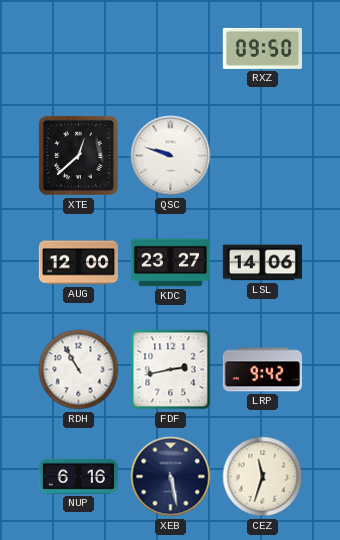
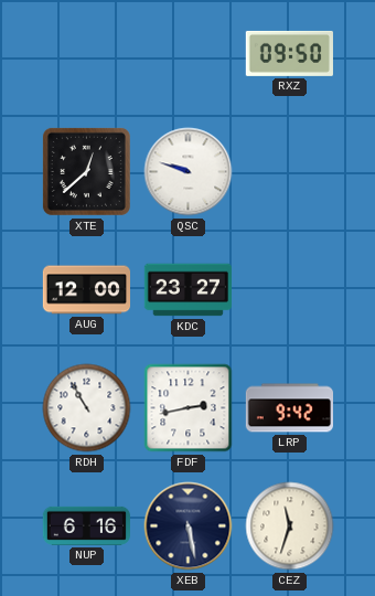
LSL: 14:06 -> none
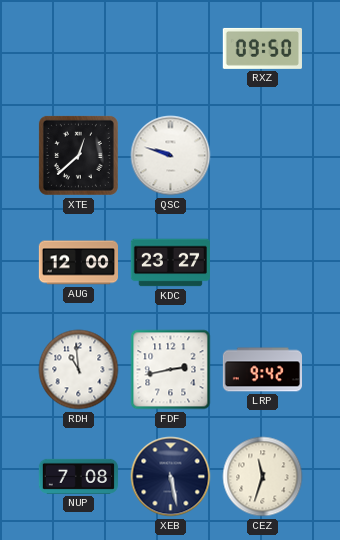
RDH: 10:55 -> 10:59
NUP: 6:16 -> 7:08
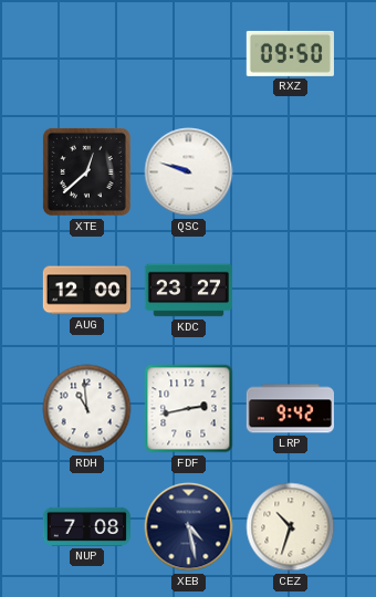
XEB: 5:28 -> 4:28
CEZ: 11:33 -> 10:33
